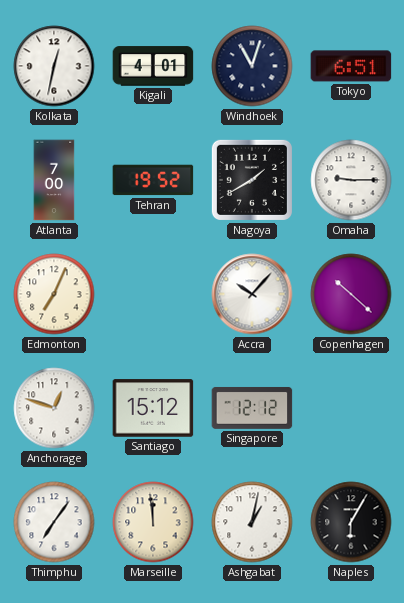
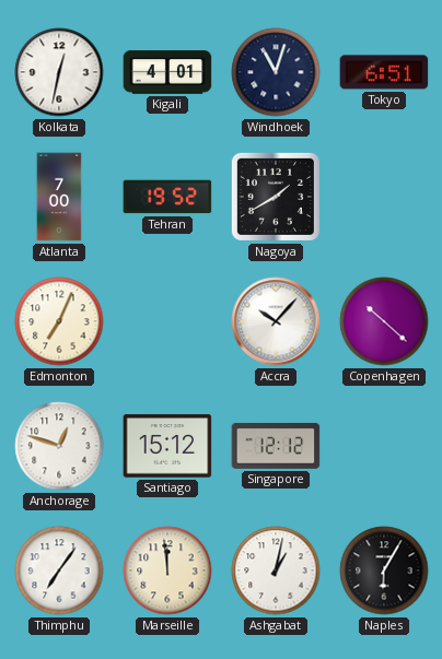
Omaha: 9:15 -> none
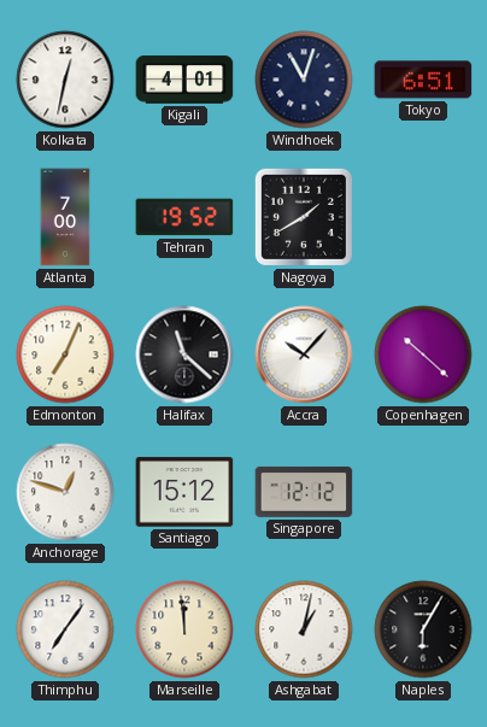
Halifax: none -> 11:22
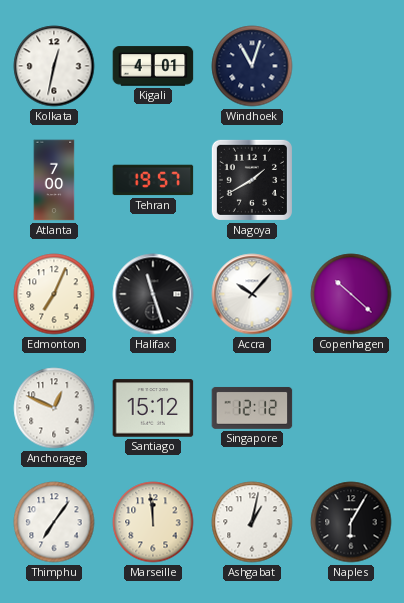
Tokyo: 6:51 -> none
Tehran: 19:52 -> 19:57
Halifax: 11:22 -> 11:27
Anchorage: 12:48 -> 12:49
